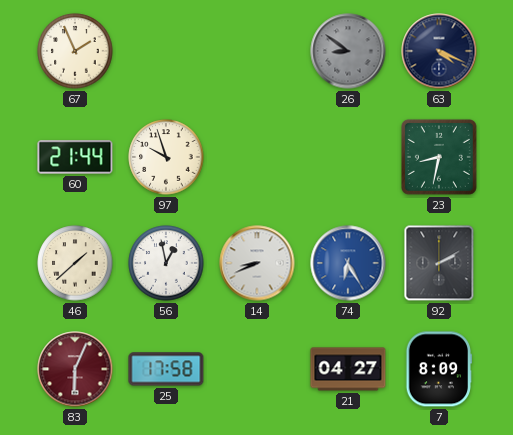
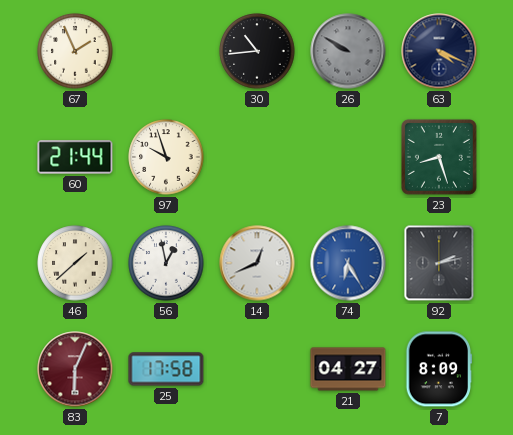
30: none -> 10:44
26: 8:51 -> 9:50
23: 8:32 -> 8:27
14: 8:41 -> 12:41
92: 2:10 -> 2:13
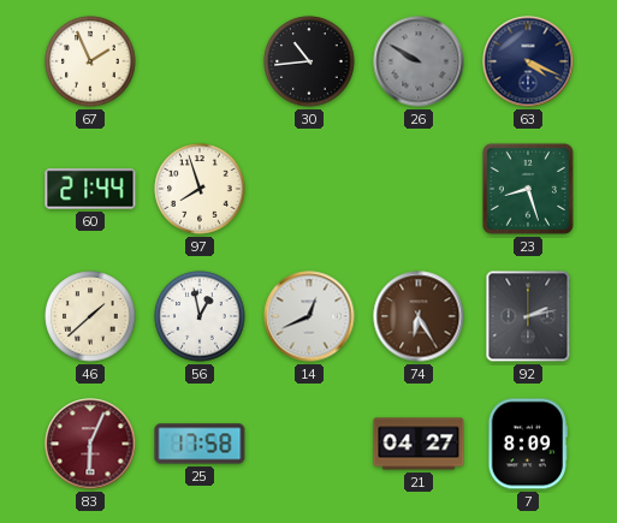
97: 9:57 -> 7:57
74 dial: blue -> brown
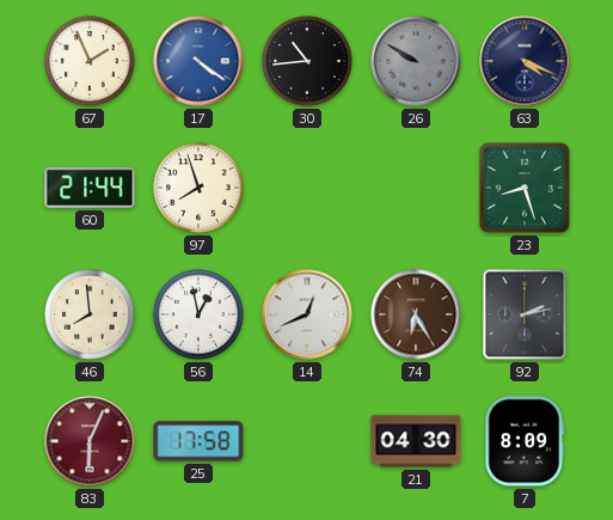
17: none -> 4:21
46: 1:38 -> 7:59
21: 04:27 -> 04:30
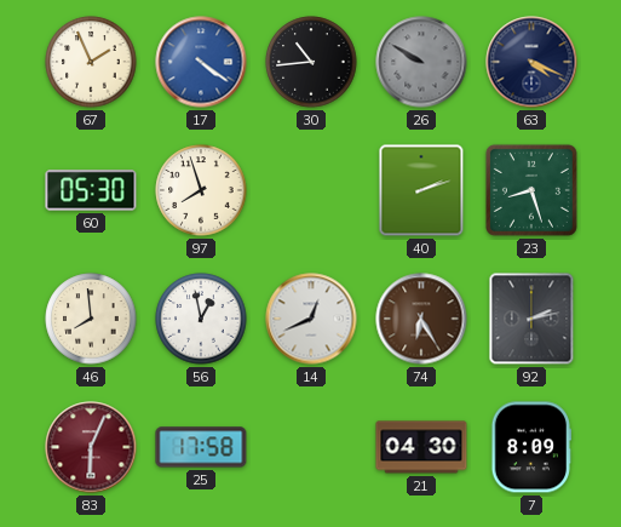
60: 21:44 -> 05:30
40: none -> 2:12
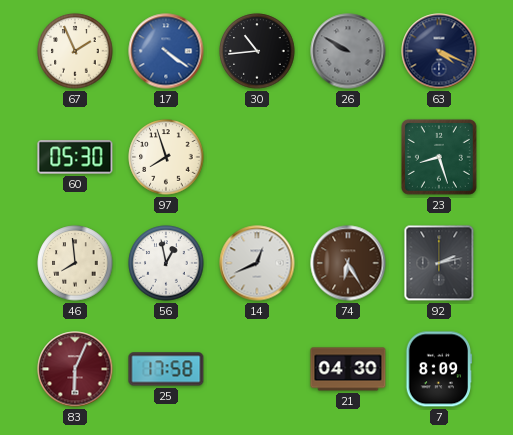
40: 2:12 -> none
